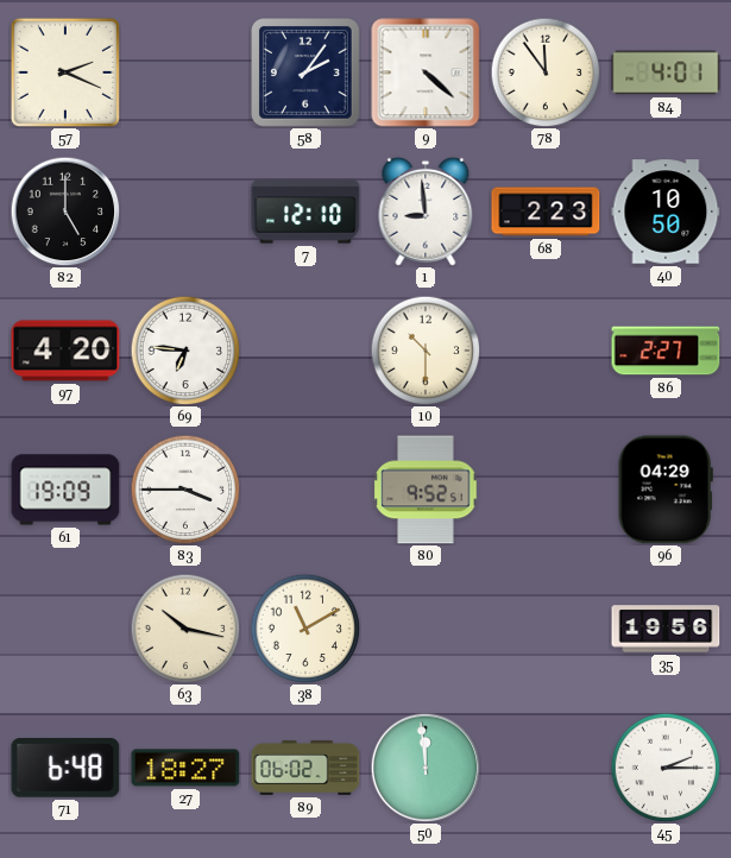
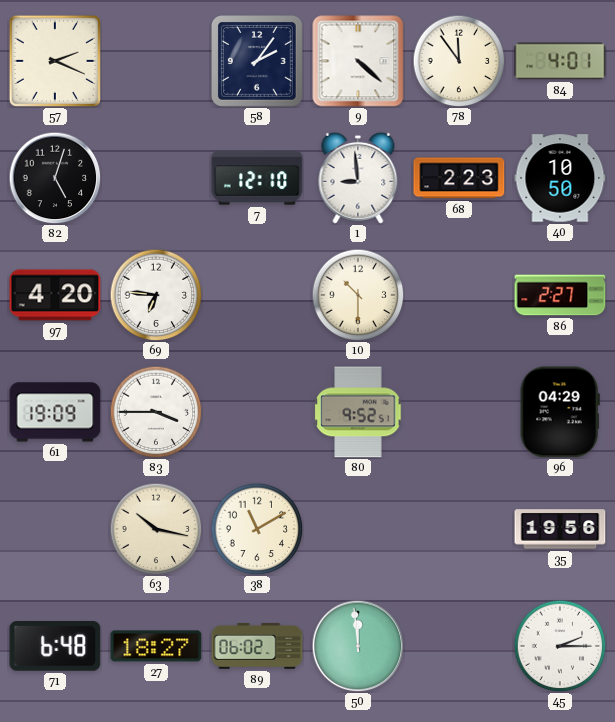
82: 5:00 -> 5:03
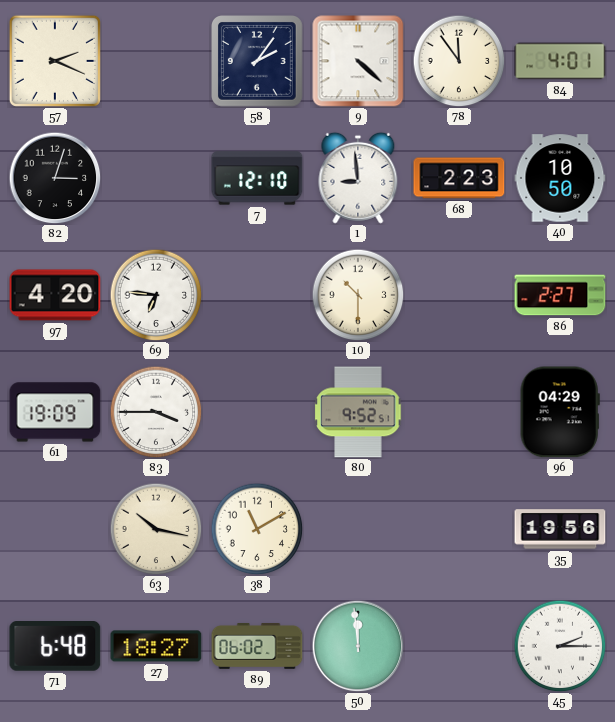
82: 5:03 -> 3:03
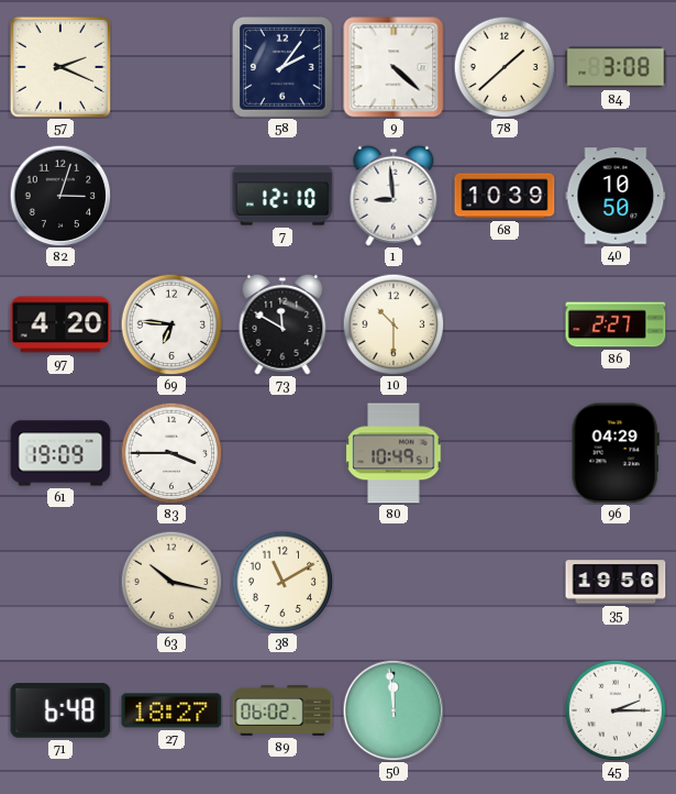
78: 11:54 -> 1:38
84: 4:01 -> 3:08
68: 2:23 -> 10:39
73: none -> 11:50
80: 9:52 -> 10:49
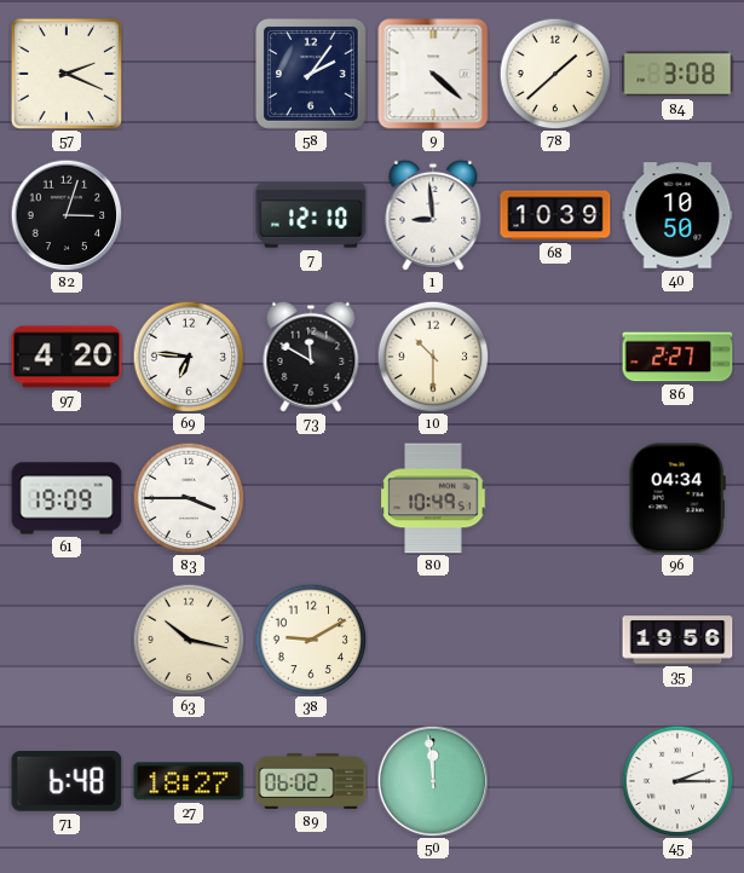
96: 04:29 -> 04:34
38: 11:10 -> 9:10
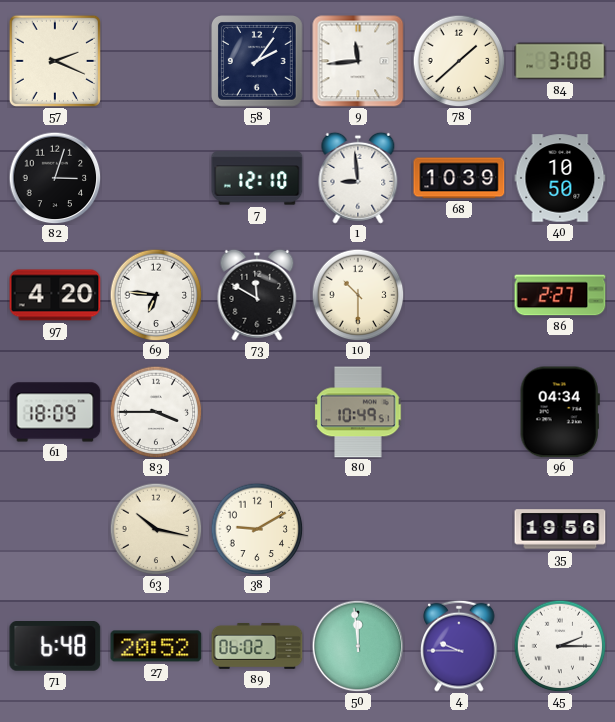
9: 4:22 -> 11:44
61: 19:09 -> 18:09
27: 18:27 -> 20:52
4: none -> 9:45
